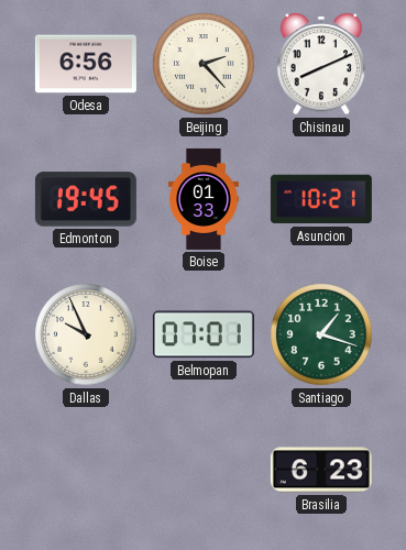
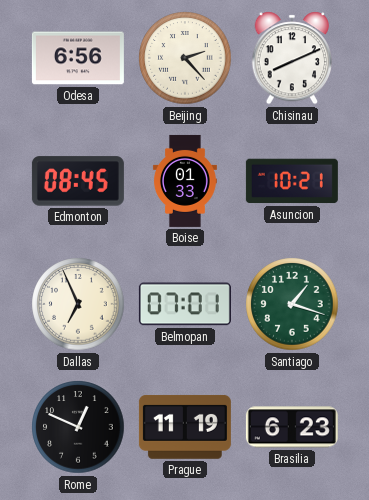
Edmonton: 19:45 -> 08:45
Dallas: 9:56 -> 6:56
Rome: none -> 12:49
Prague: none -> 11:19
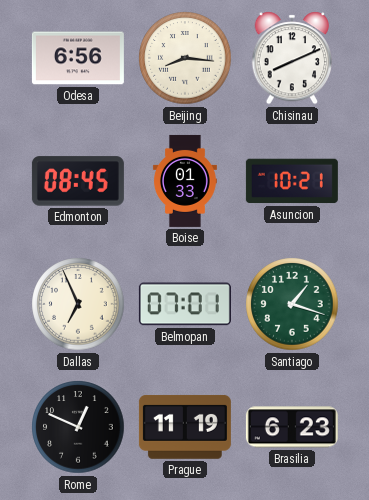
Beijing: 2:23 -> 8:16
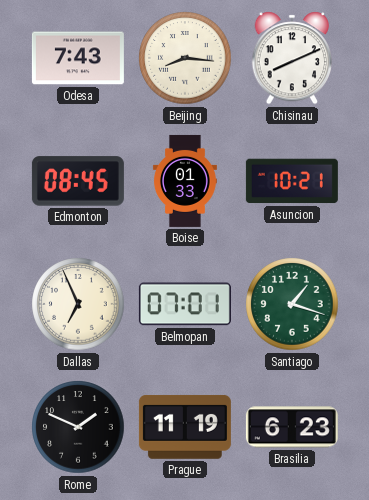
Odesa: 6:56 -> 7:43
Rome: 12:49 -> 1:49
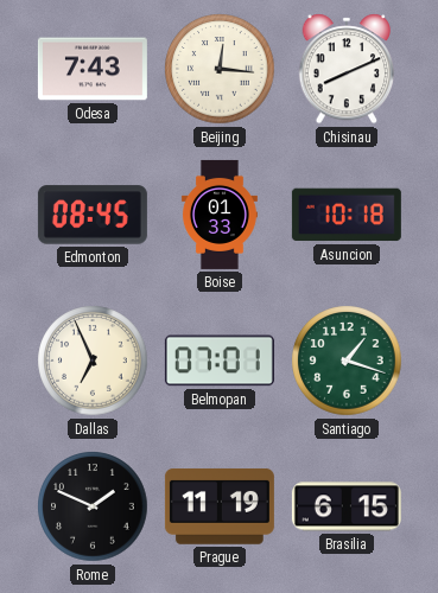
Beijing: 8:16 -> 12:16
Asuncion: 10:21 -> 10:18
Brasilia: 6:23 -> 6:15
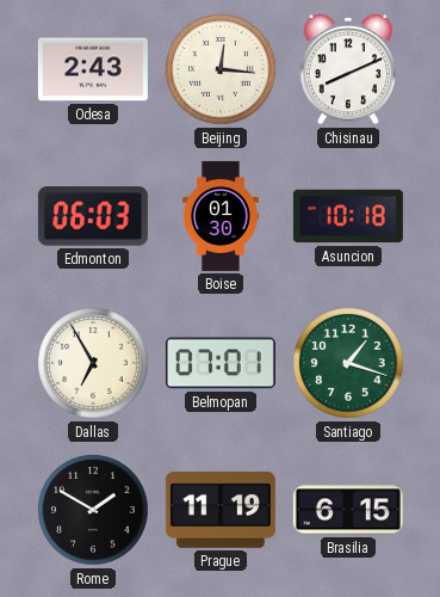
Odesa: 7:43 -> 2:43
Edmonton: 08:45 -> 06:03
Boise: 01:33 -> 01:30
Dallas: 6:56 -> 6:55
Rome: 1:49 -> 1:50
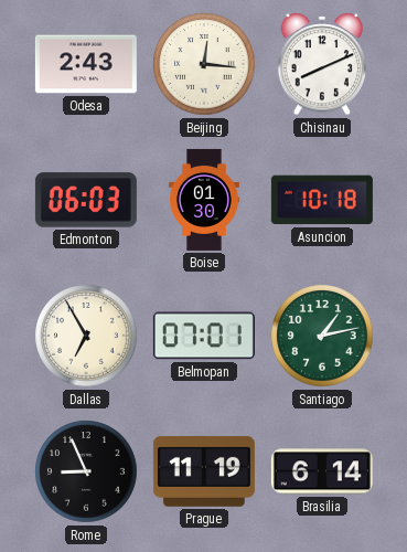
Santiago: 1:18 -> 1:13
Rome: 1:50 -> 8:56
Brasilia: 6:15 -> 6:14
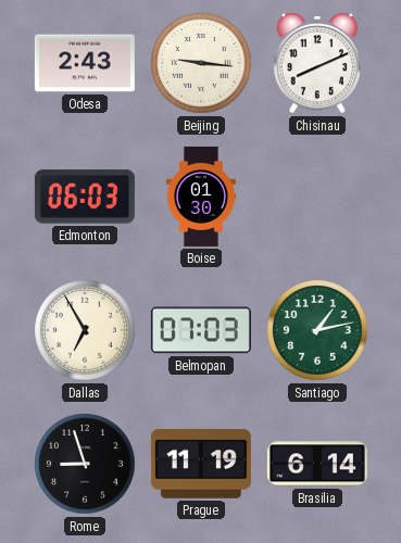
Beijing: 12:16 -> 9:16
Asuncion: 10:18 -> none
Belmopan: 07:01 -> 07:03
Rome: 8:56 -> 8:57
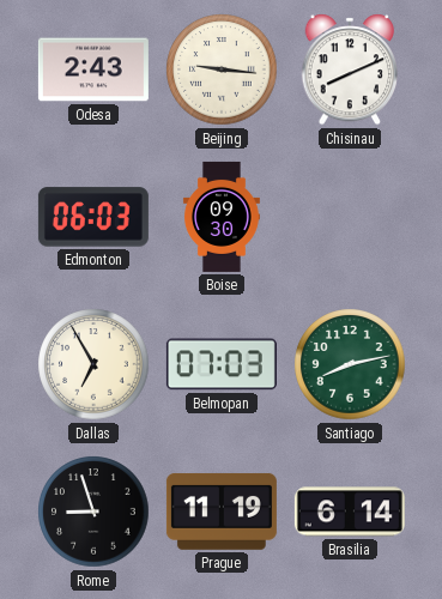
Boise: 01:30 -> 09:30
Santiago: 1:13 -> 8:13
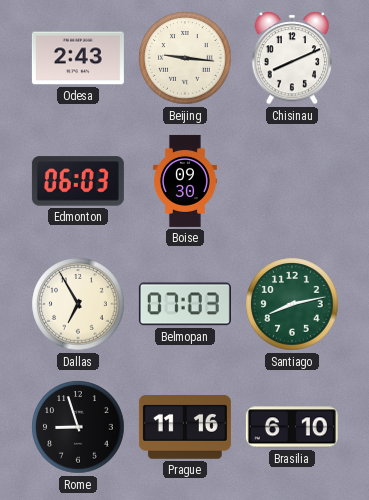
Prague: 11:19 -> 11:16
Brasilia: 6:14 -> 6:10
